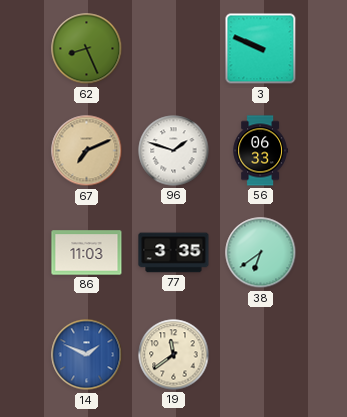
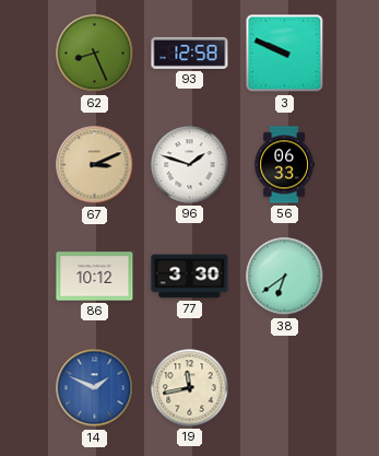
93: none -> 12:58
67: 7:11 -> 3:11
86: 11:03 -> 10:12
77: 3:35 -> 3:30
19: 11:39 -> 11:43
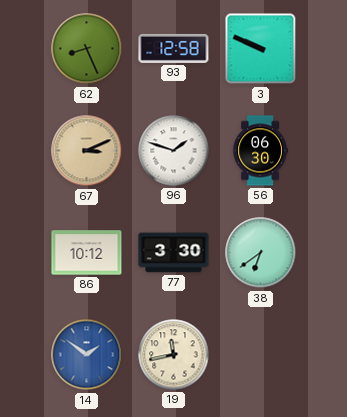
56: 06:33 -> 06:30
14: 1:49 -> 1:51
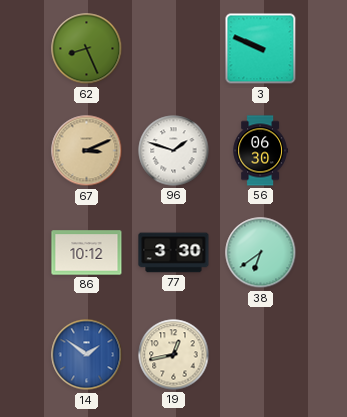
93: 12:58 -> none
19: 11:43 -> 12:43
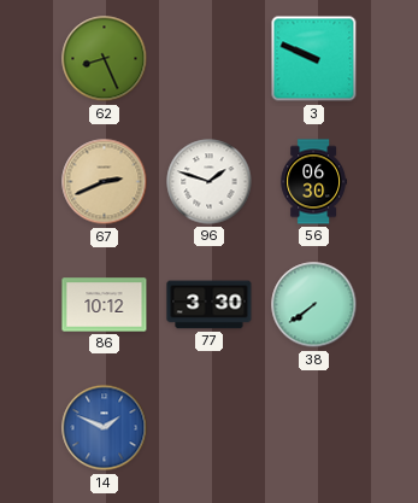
67: 3:11 -> 2:41
38: 6:39 -> 7:39
14: 1:51 -> 1:49
19: 12:43 -> none
